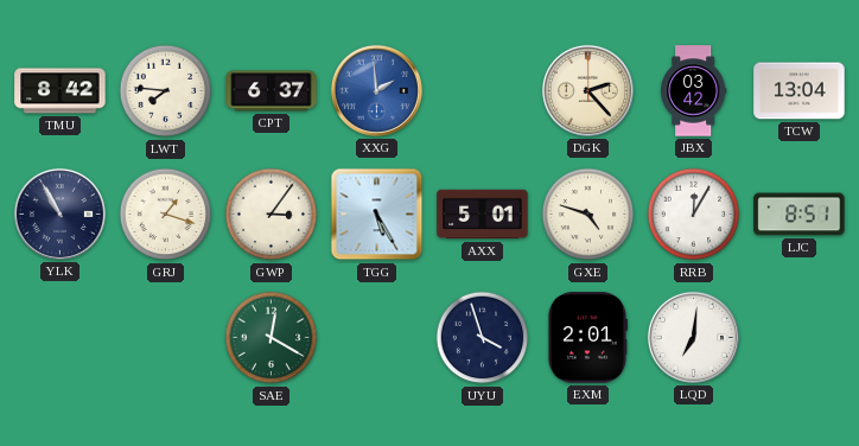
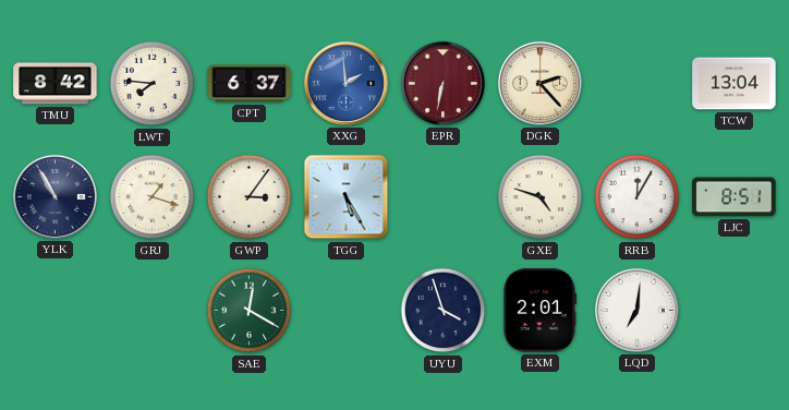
EPR: none -> 6:32
JBX: 03:42 -> none
AXX: 5:01 -> none
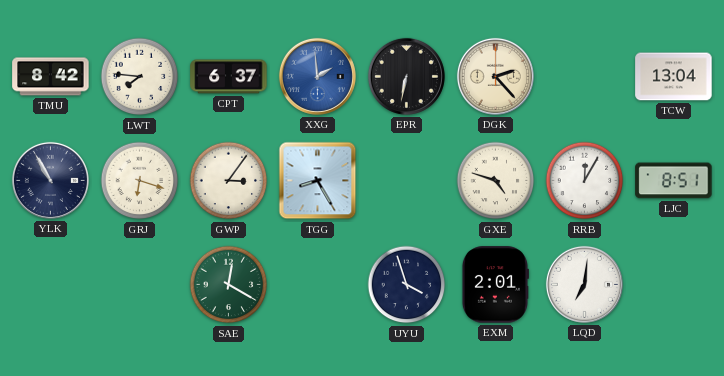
EPR dial: burgundy -> black
GRJ: 1:18 -> 6:18
TGG: 5:25 -> 8:25
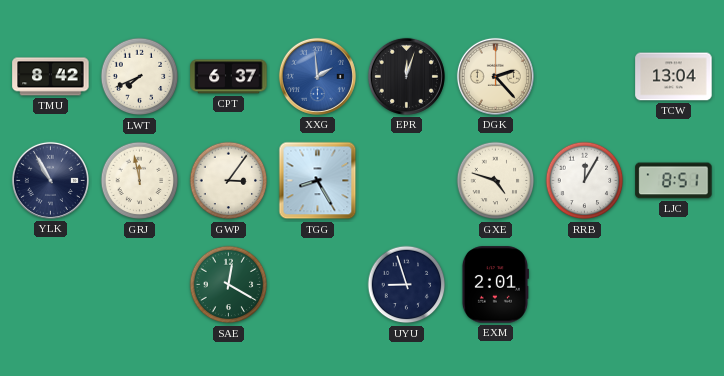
LWT: 7:46 -> 7:41
EPR: 6:32 -> 12:03
GRJ: 6:18 -> 11:58
UYU: 3:57 -> 8:57
LQD: 7:01 -> none
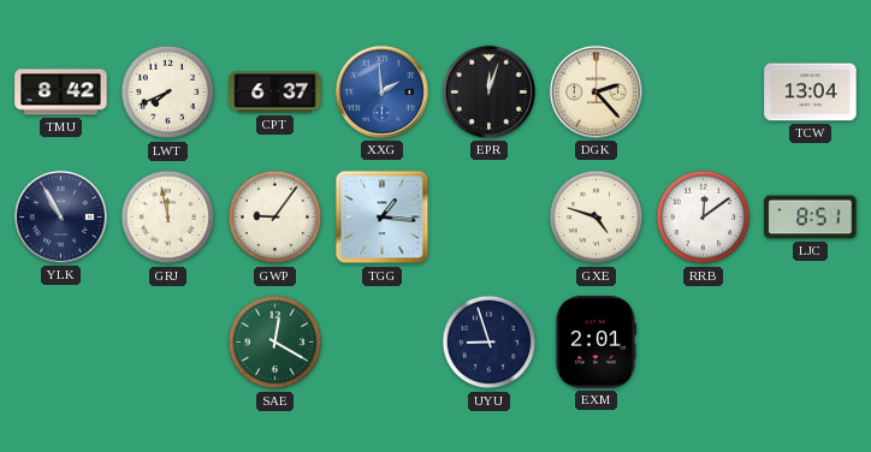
GWP: 3:06 -> 9:06
TGG: 8:25 -> 1:16
RRB: 12:05 -> 12:09
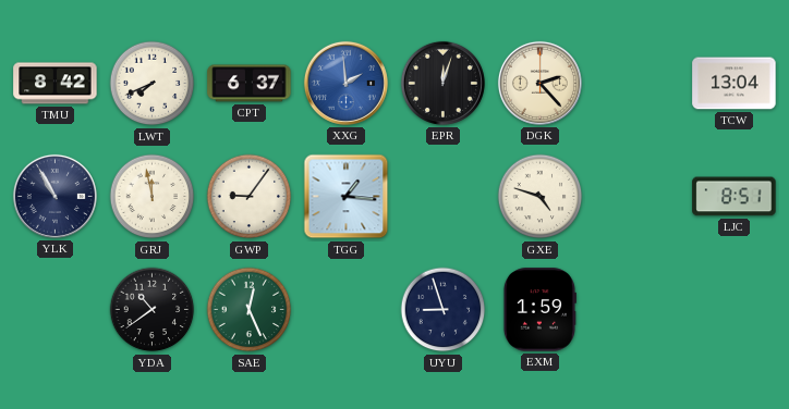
RRB: 12:09 -> none
YDA: none -> 10:39
SAE: 12:20 -> 12:26
EXM: 2:01 -> 1:59
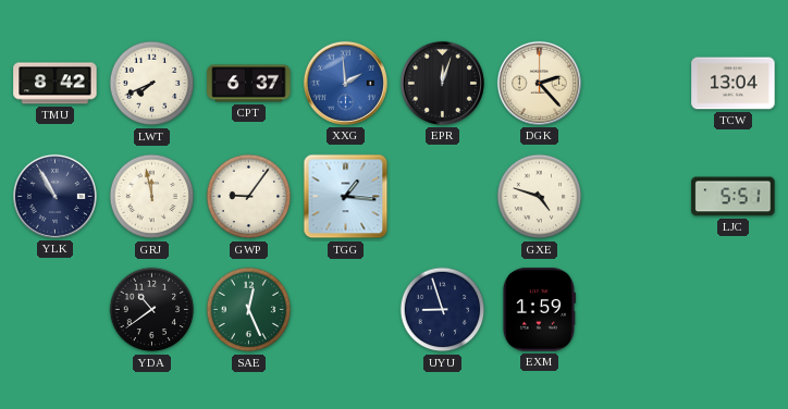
LJC: 8:51 -> 5:51
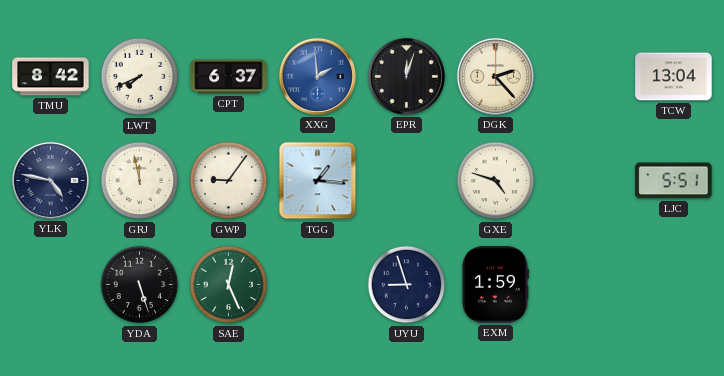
YLK: 10:55 -> 4:47
YDA: 10:39 -> 5:27
